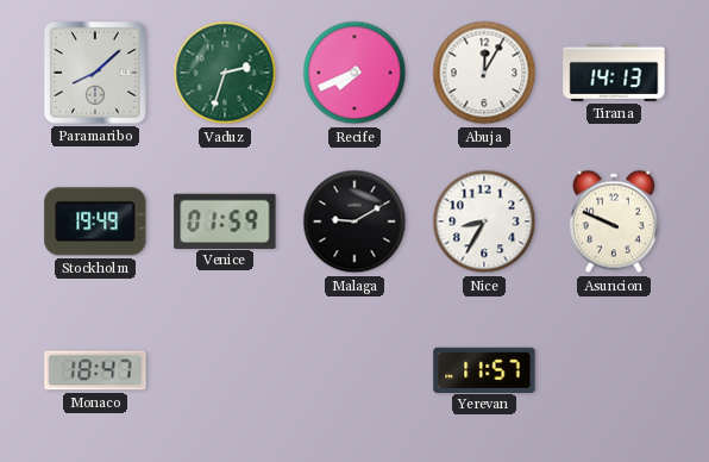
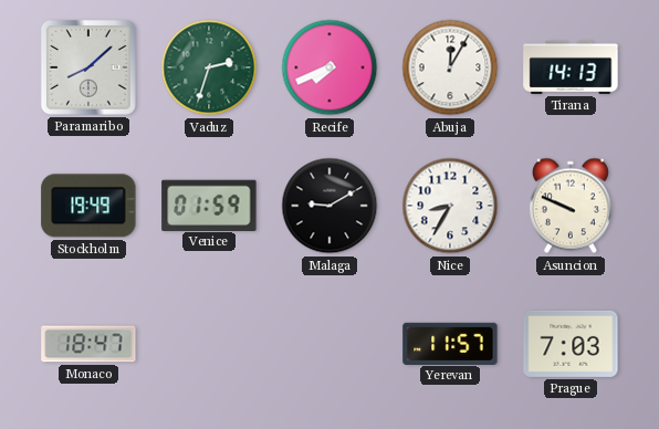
Prague: none -> 7:03
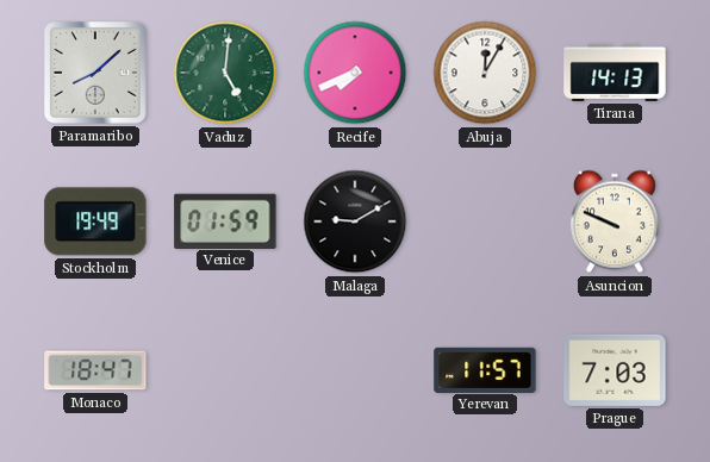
Vaduz: 2:33 -> 5:01
Nice: 8:35 -> none
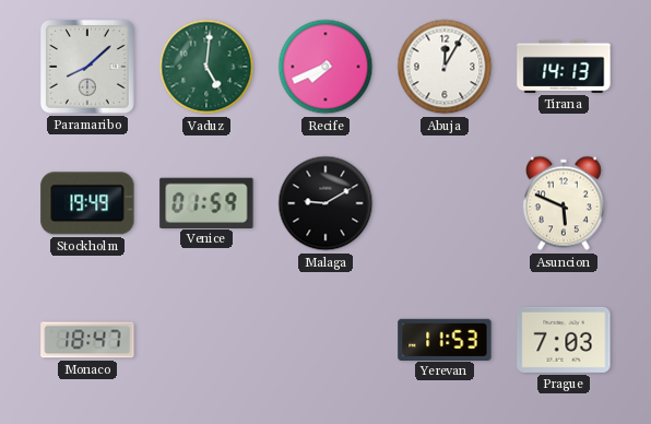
Asuncion: 9:49 -> 5:49
Yerevan: 11:57 -> 11:53
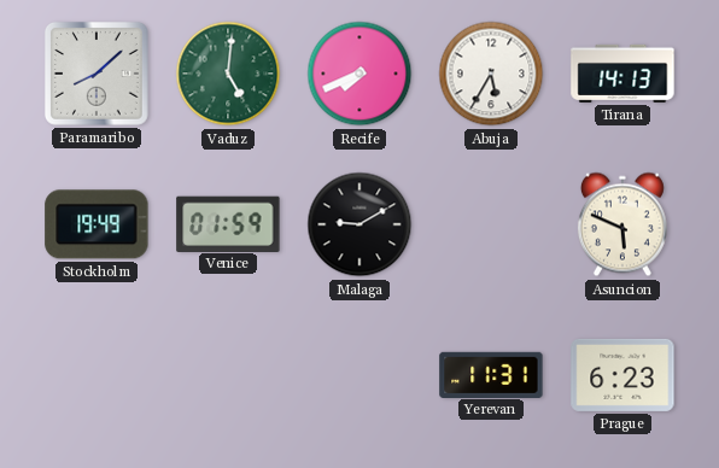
Abuja: 12:05 -> 5:35
Monaco: 18:47 -> none
Yerevan: 11:53 -> 11:31
Prague: 7:03 -> 6:23
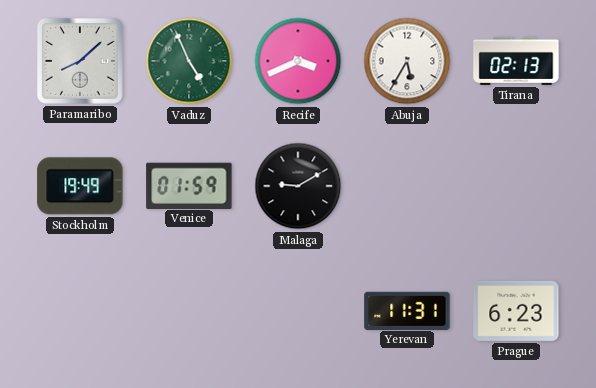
Vaduz: 5:01 -> 4:56
Recife: 7:41 -> 3:41
Tirana: 14:13 -> 02:13
Asuncion: 5:49 -> none
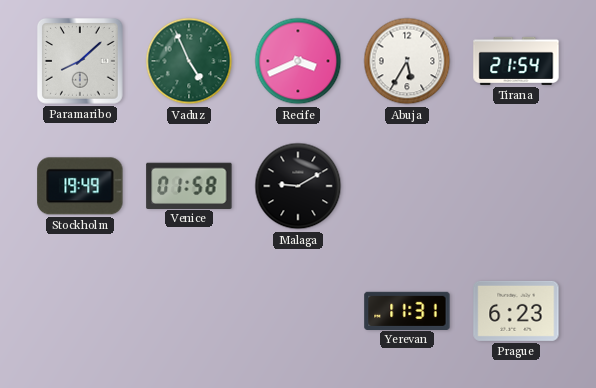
Tirana: 02:13 -> 21:54
Venice: 01:59 -> 01:58
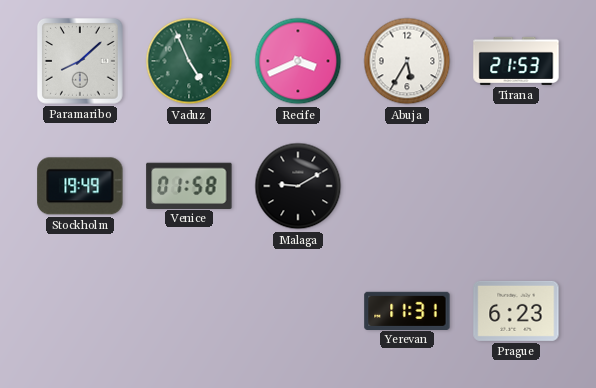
Tirana: 21:54 -> 21:53
